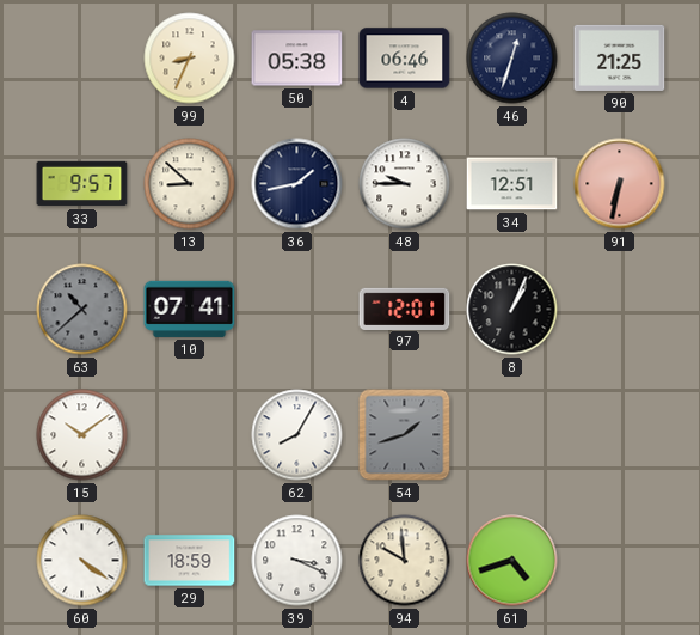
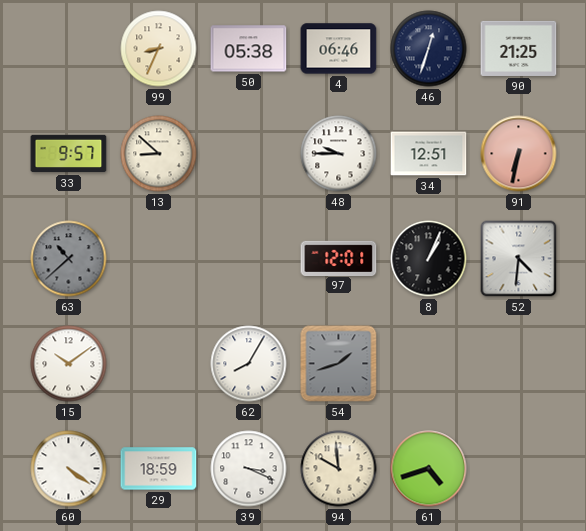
36: 1:43 -> none
10: 07:41 -> none
52: none -> 4:31
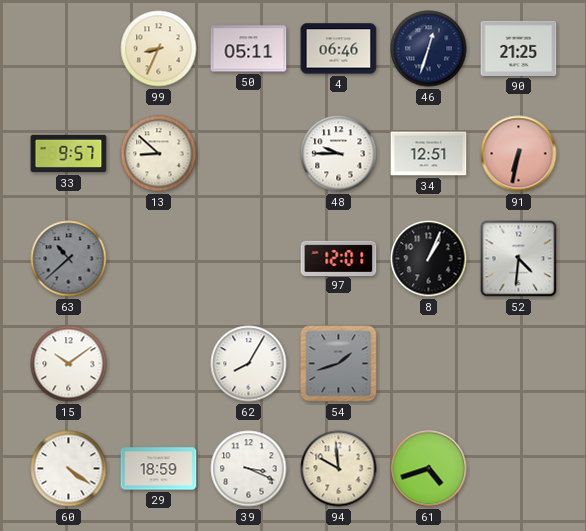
50: 05:38 -> 05:11
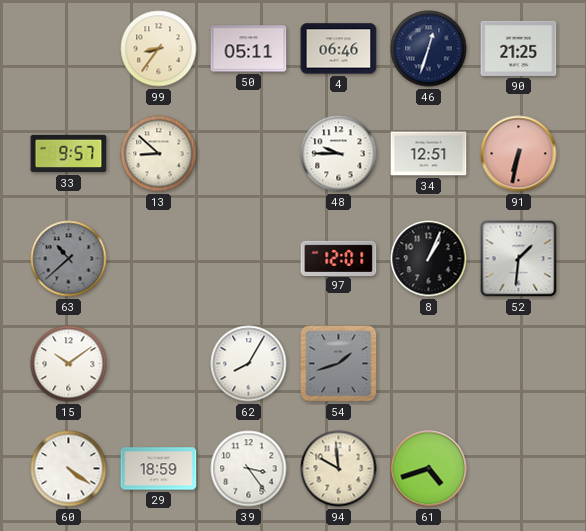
99: 8:34 -> 8:36
52: 4:31 -> 1:31
39: 3:19 -> 3:24
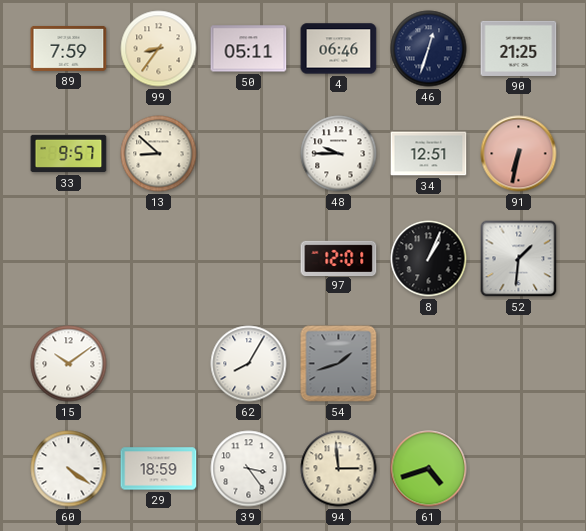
89: none -> 7:59
63: 10:38 -> none
94: 9:59 -> 2:59
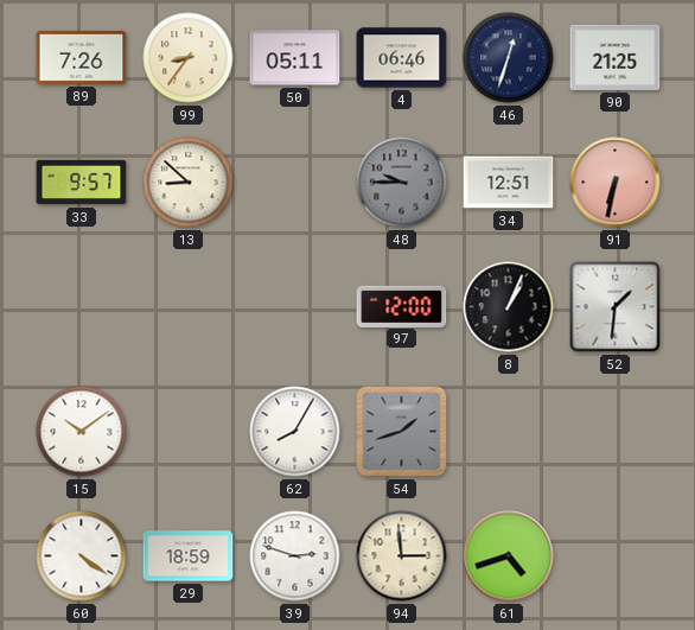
89: 7:59 -> 7:26
48 dial: white -> grey
97: 12:01 -> 12:00
39: 3:24 -> 2:48
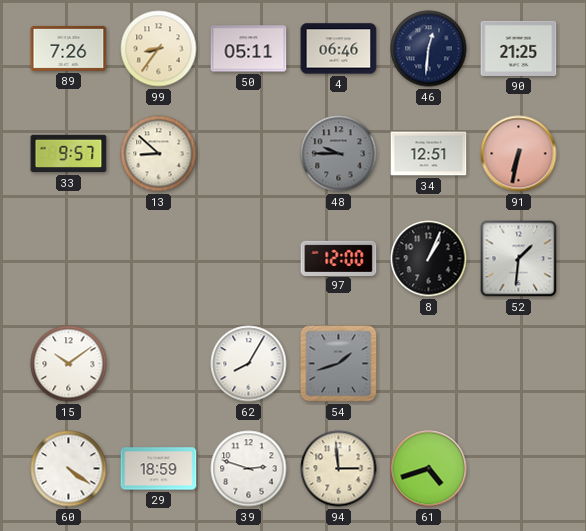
46: 12:33 -> 12:31
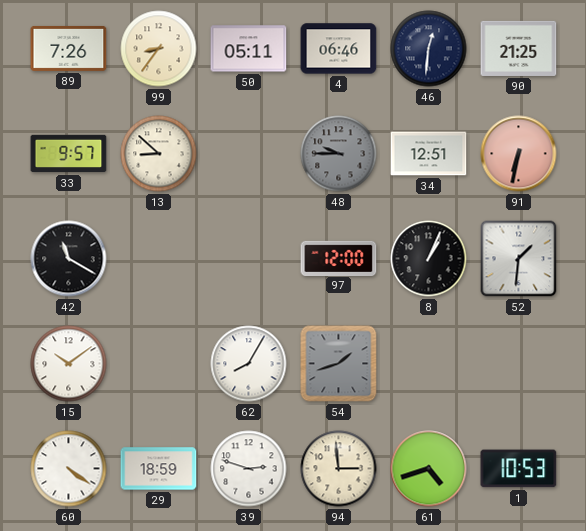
42: none -> 11:20
1: none -> 10:53
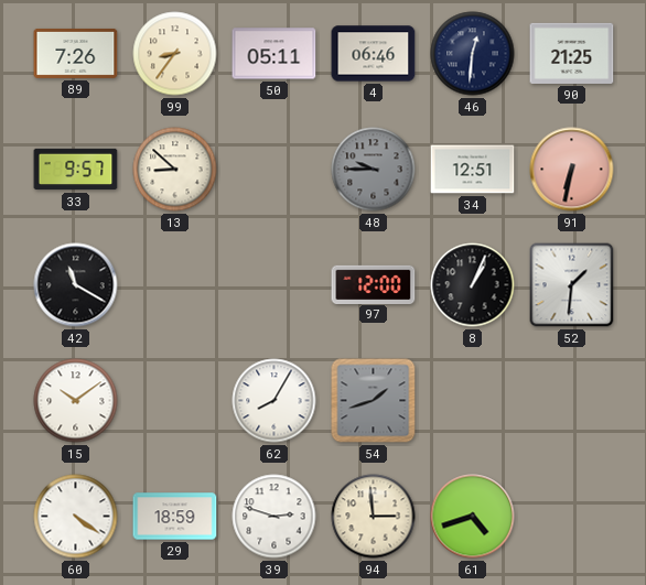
1: 10:53 -> none
